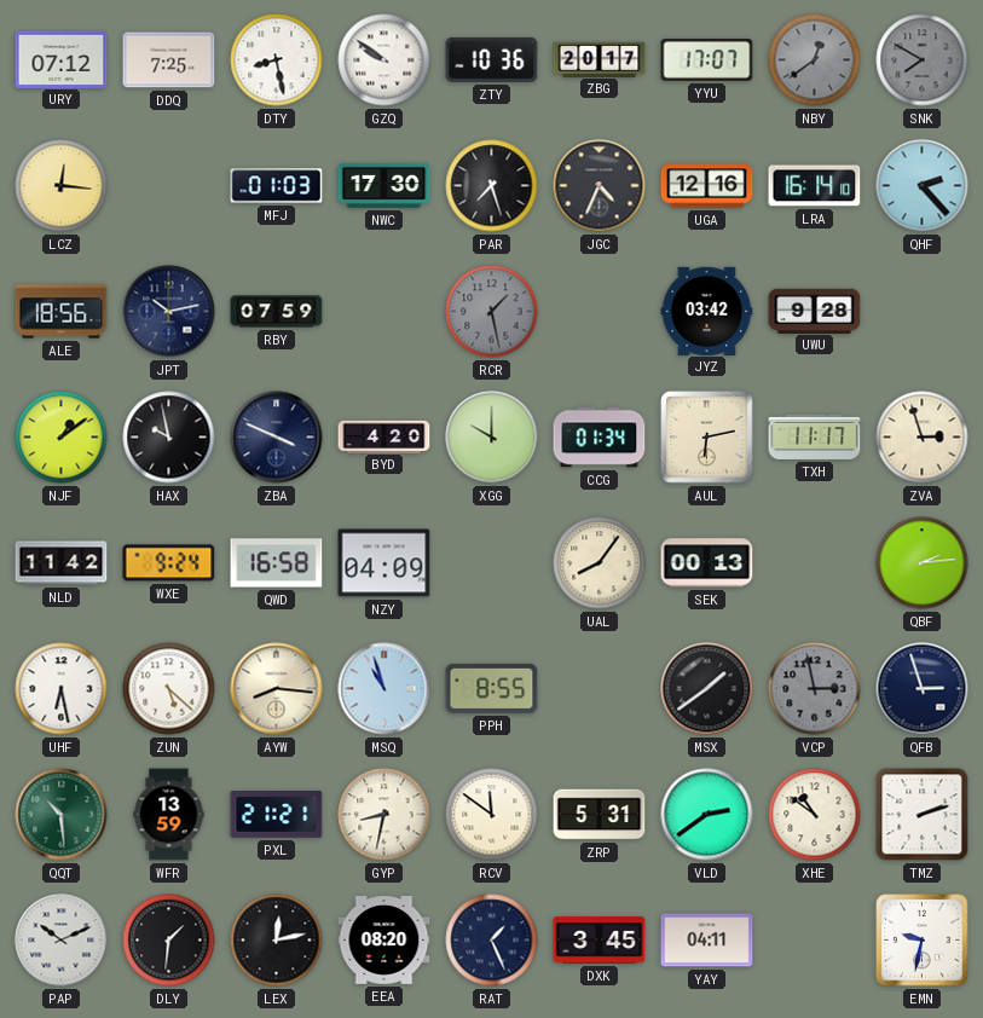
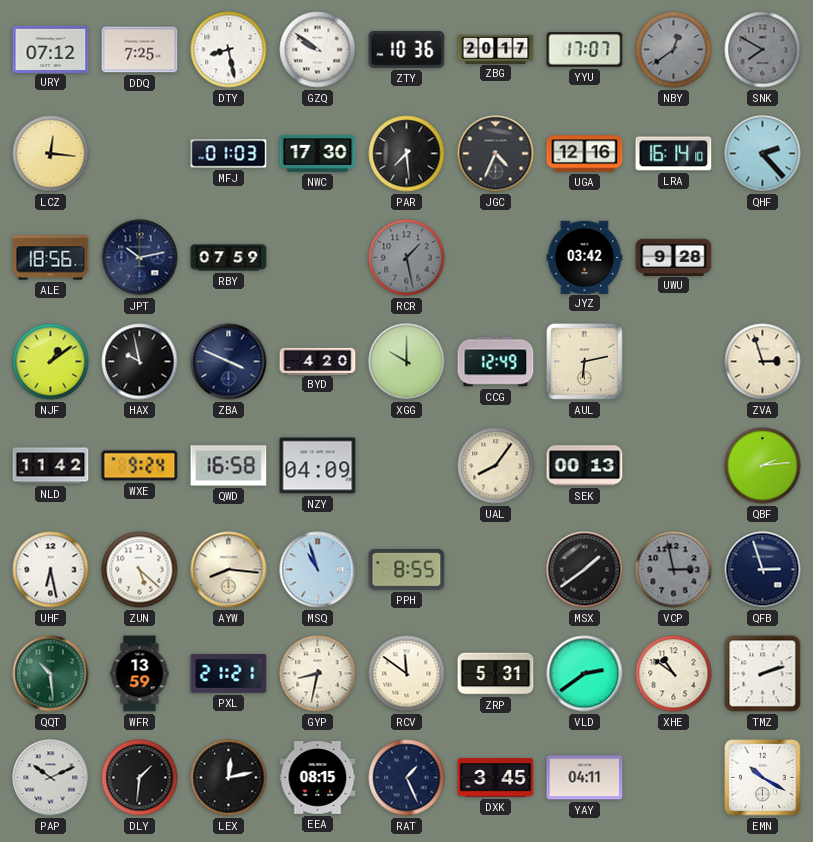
PAR: 7:27 -> 7:29
CCG: 01:34 -> 12:49
TXH: 11:17 -> none
EEA: 08:20 -> 08:15
EMN: 9:32 -> 10:20
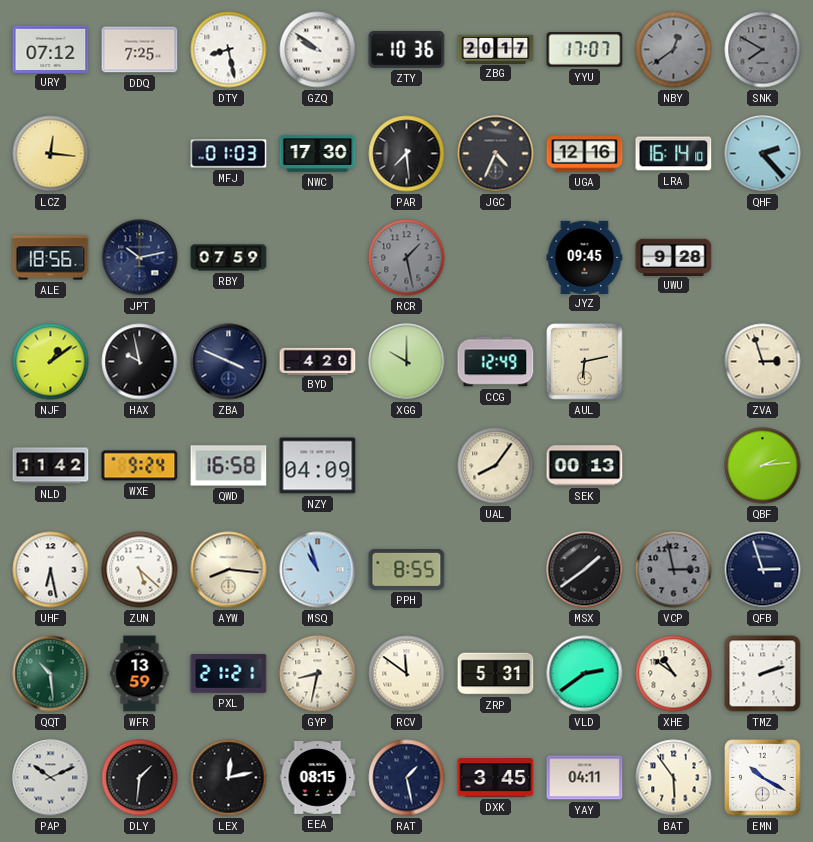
JYZ: 03:42 -> 09:45
RAT: 1:26 -> 1:28
BAT: none -> 5:54
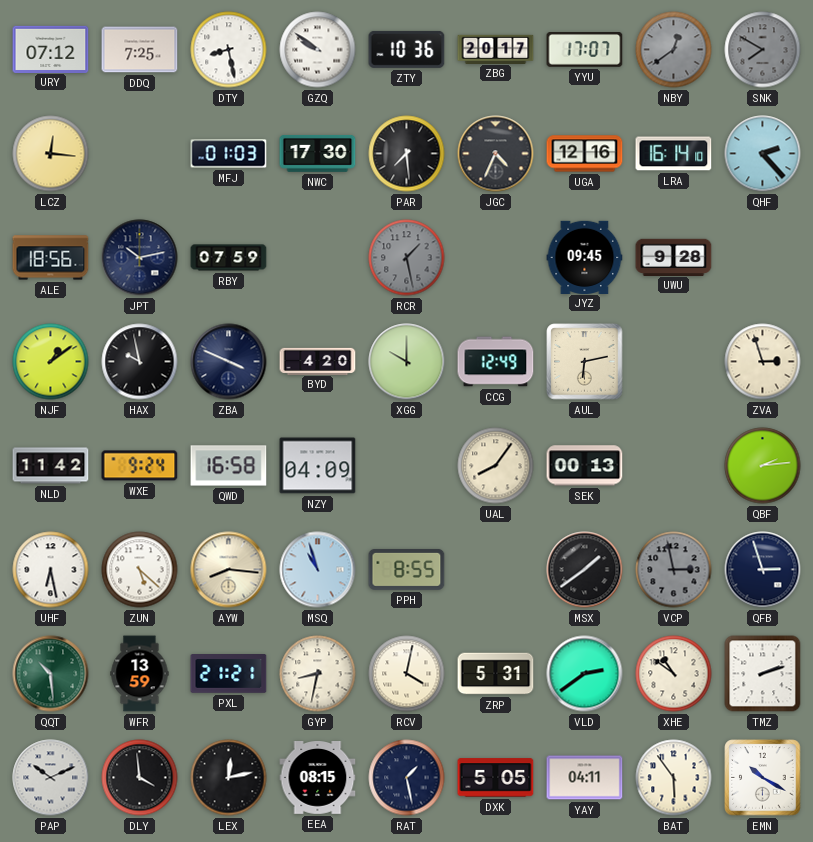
RCV: 11:51 -> 4:02
DLY: 1:31 -> 3:59
DXK: 3:45 -> 5:05
